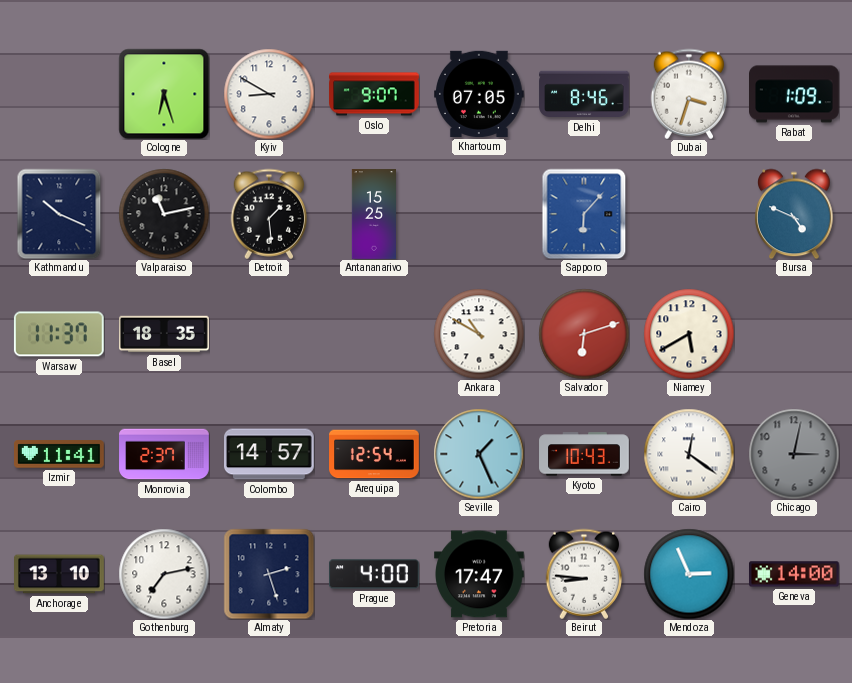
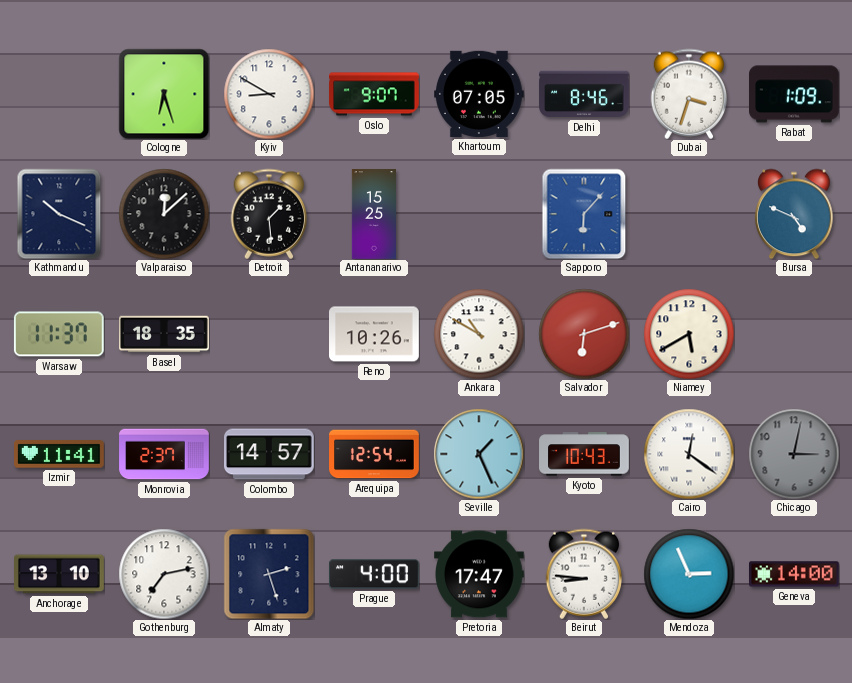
Valparaiso: 11:13 -> 12:08
Reno: none -> 10:26
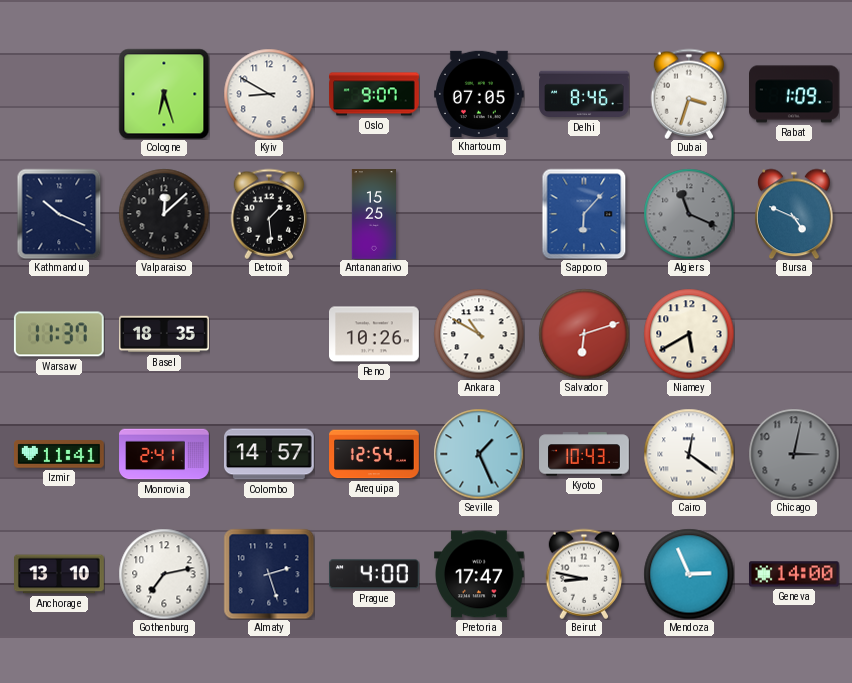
Algiers: none -> 11:19
Monrovia: 2:37 -> 2:41
Beirut: 8:46 -> 8:47
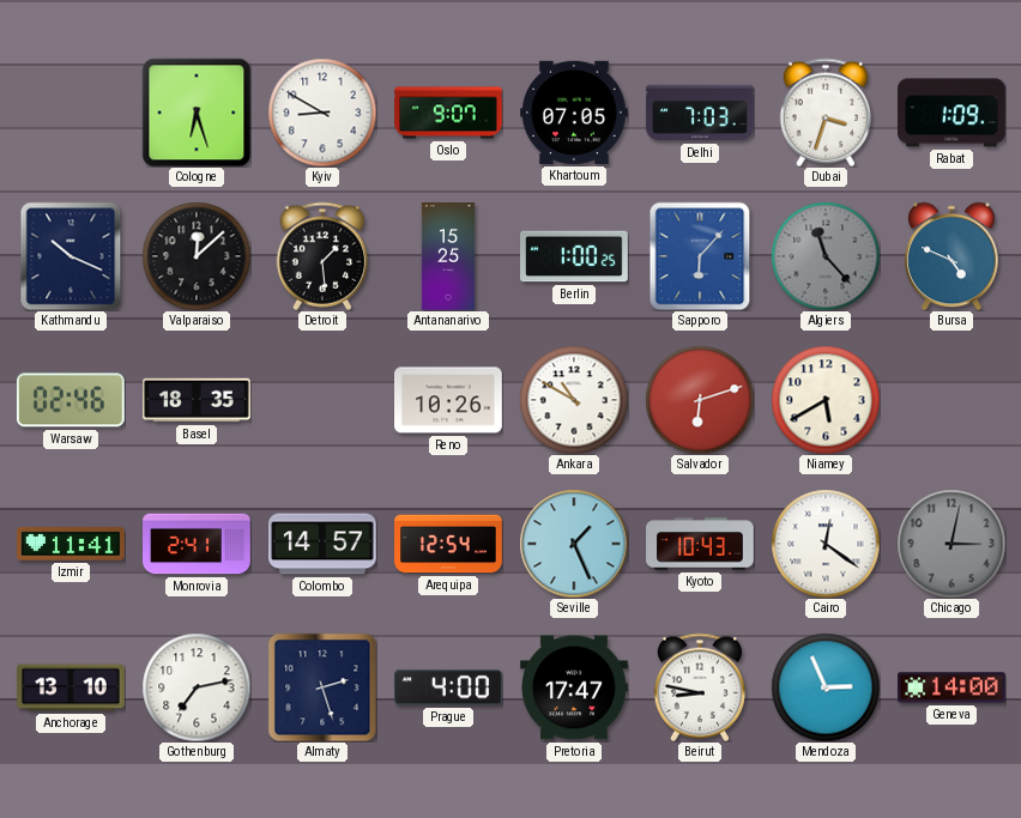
Delhi: 8:46 -> 7:03
Berlin: none -> 1:00
Algiers: 11:19 -> 11:23
Warsaw: 11:37 -> 02:46
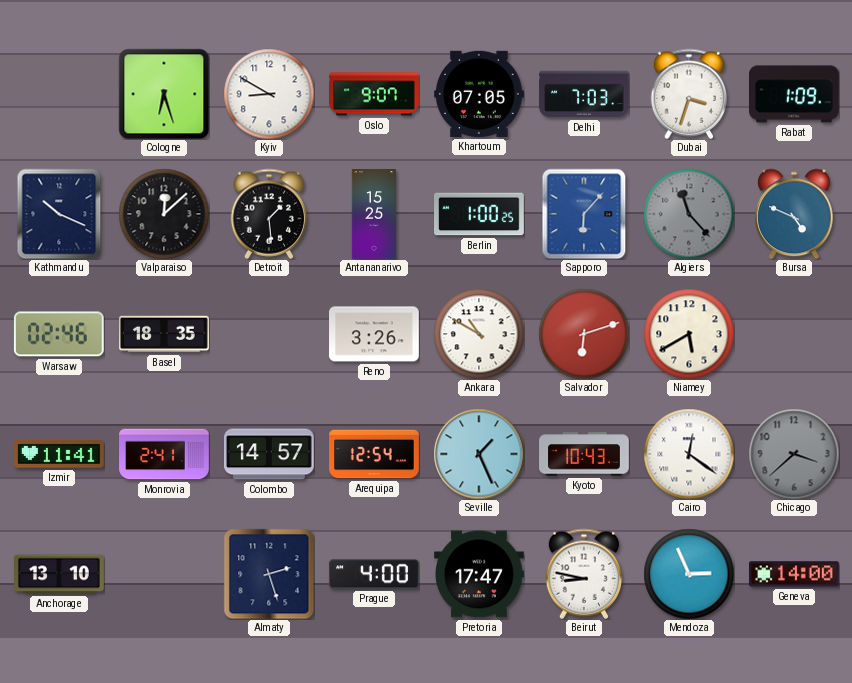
Reno: 10:26 -> 3:26
Chicago: 3:02 -> 3:38
Gothenburg: 7:13 -> none
